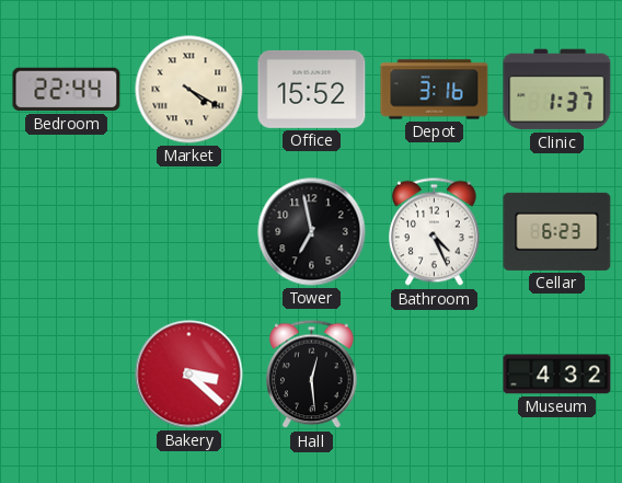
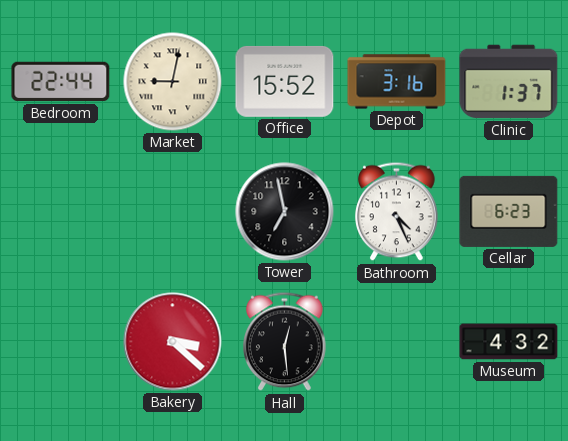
Market: 4:20 -> 9:02
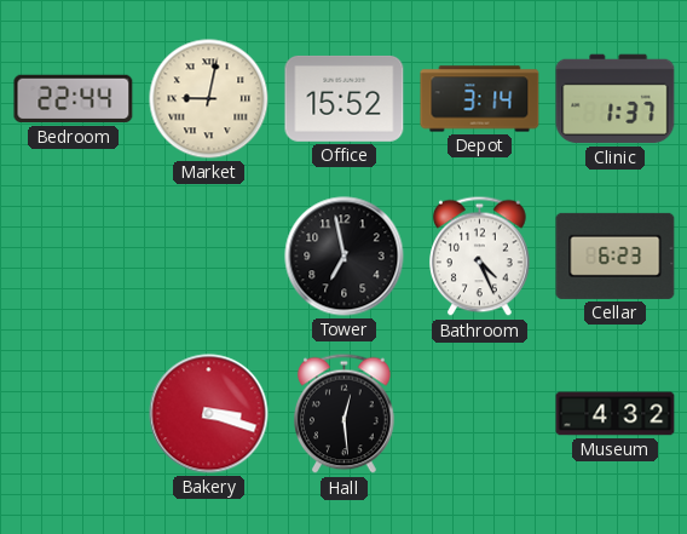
Depot: 3:16 -> 3:14
Bakery: 3:22 -> 3:18
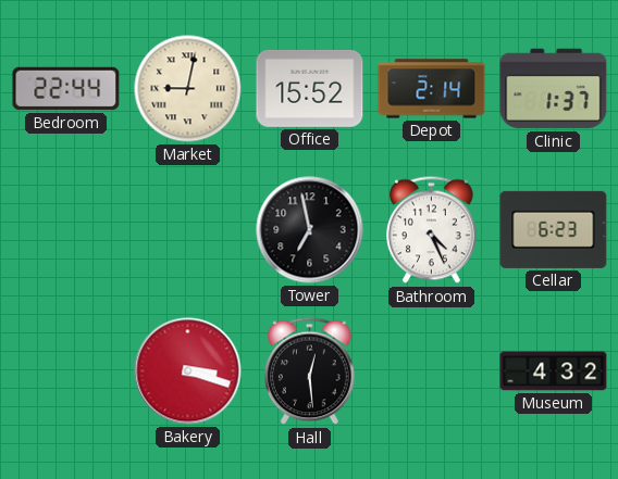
Depot: 3:14 -> 2:14
